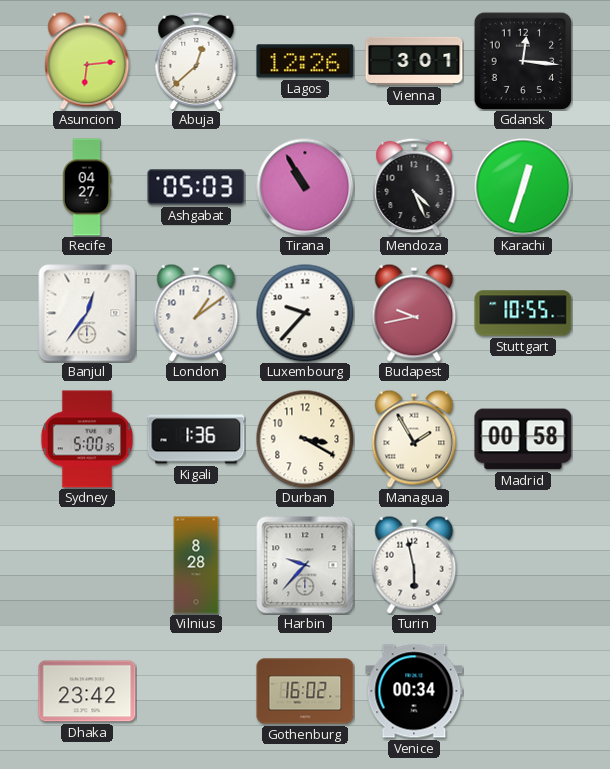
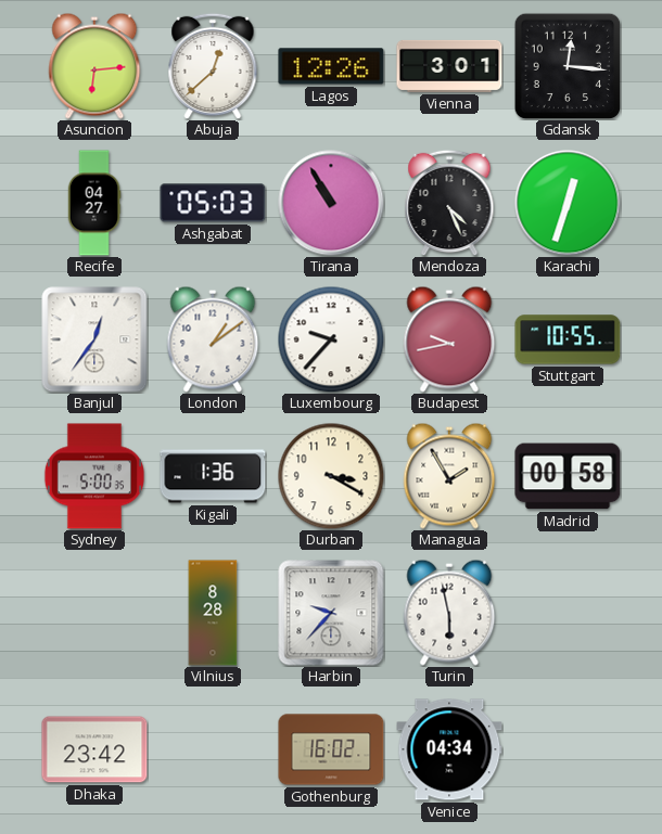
Venice: 00:34 -> 04:34
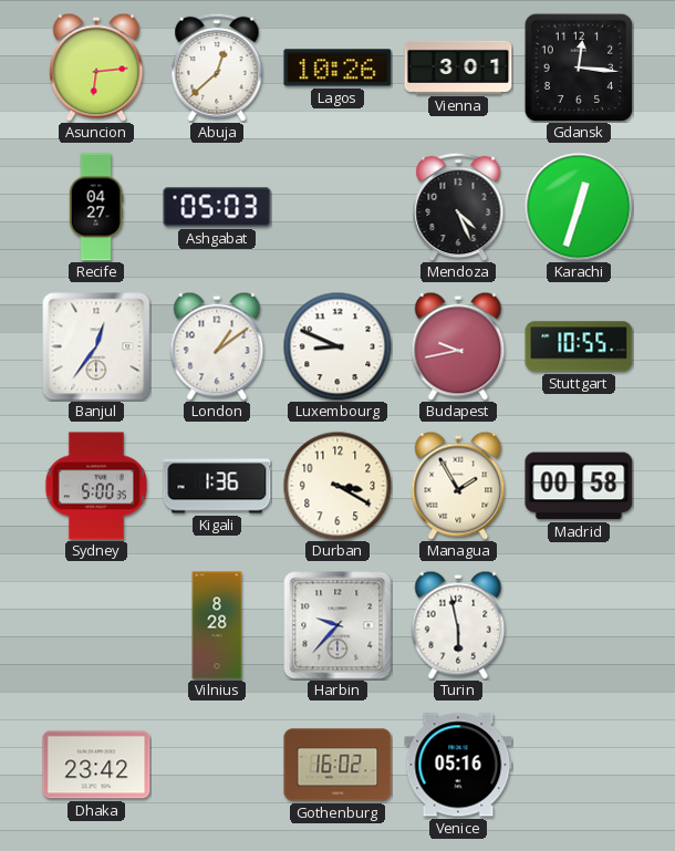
Lagos: 12:26 -> 10:26
Tirana: 10:55 -> none
Luxembourg: 9:37 -> 8:49
Venice: 04:34 -> 05:16
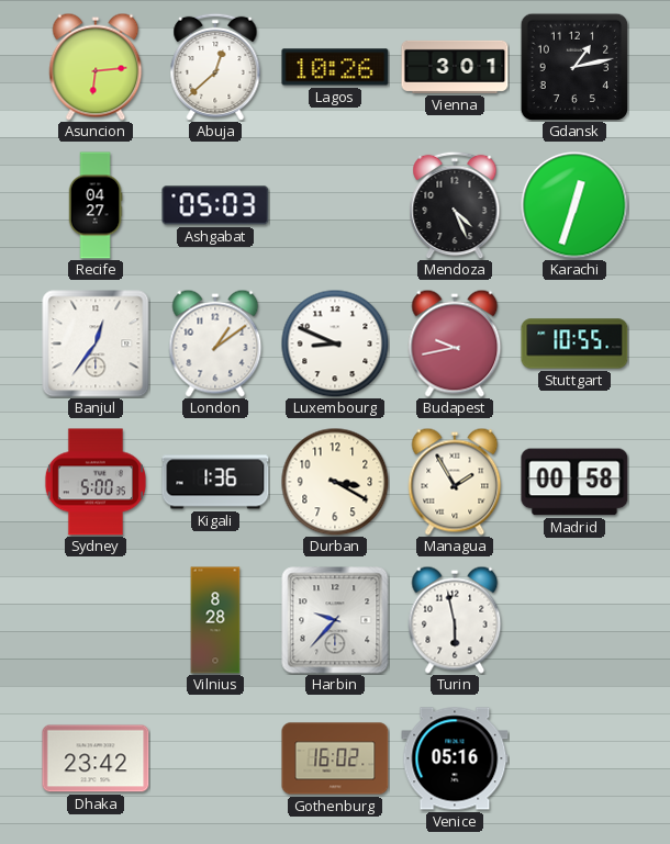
Gdansk: 12:16 -> 1:13
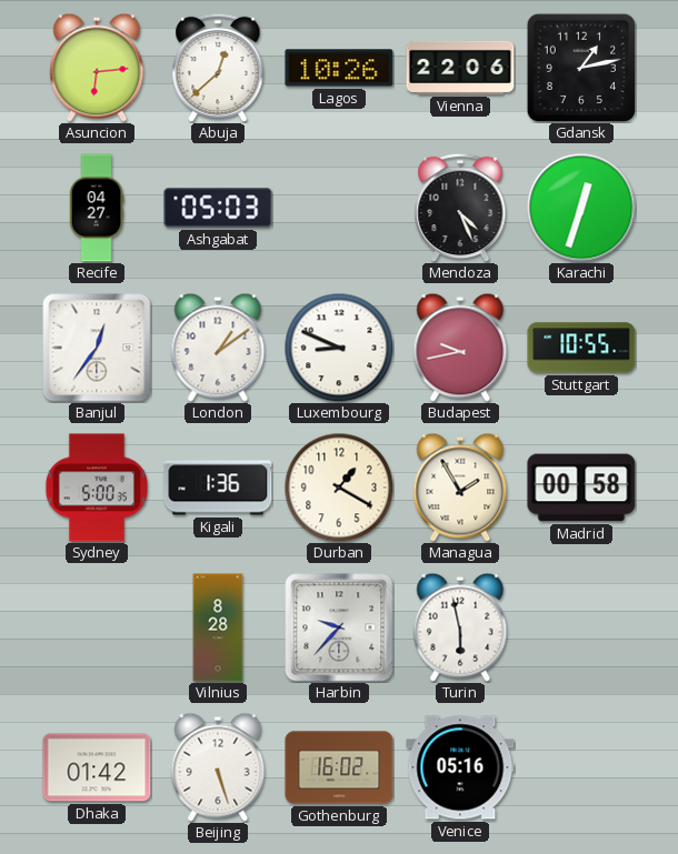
Vienna: 3:01 -> 22:06
Durban: 3:20 -> 1:20
Dhaka: 23:42 -> 01:42
Beijing: none -> 5:27
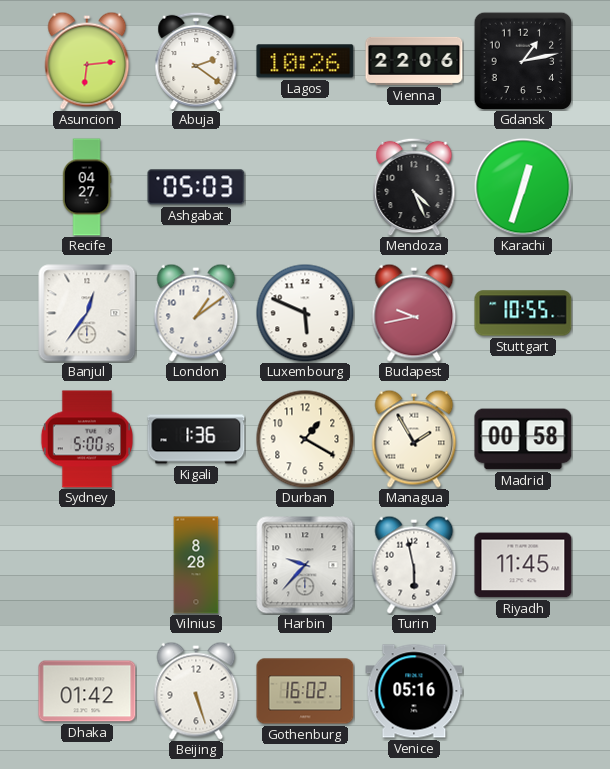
Abuja: 12:38 -> 2:21
Luxembourg: 8:49 -> 5:49
Riyadh: none -> 11:45
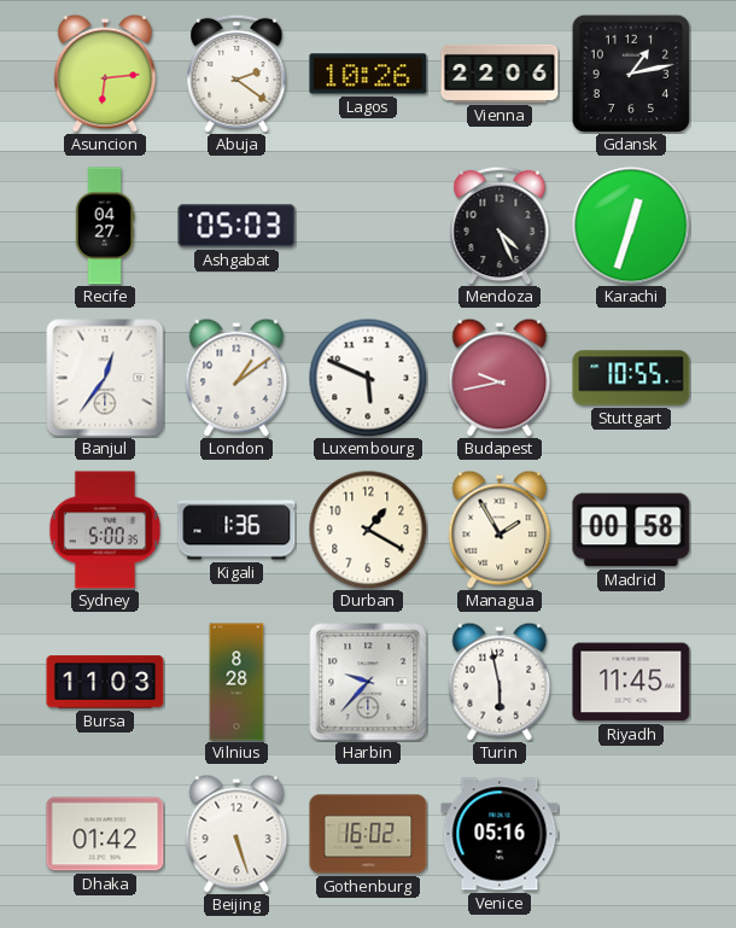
Bursa: none -> 11:03
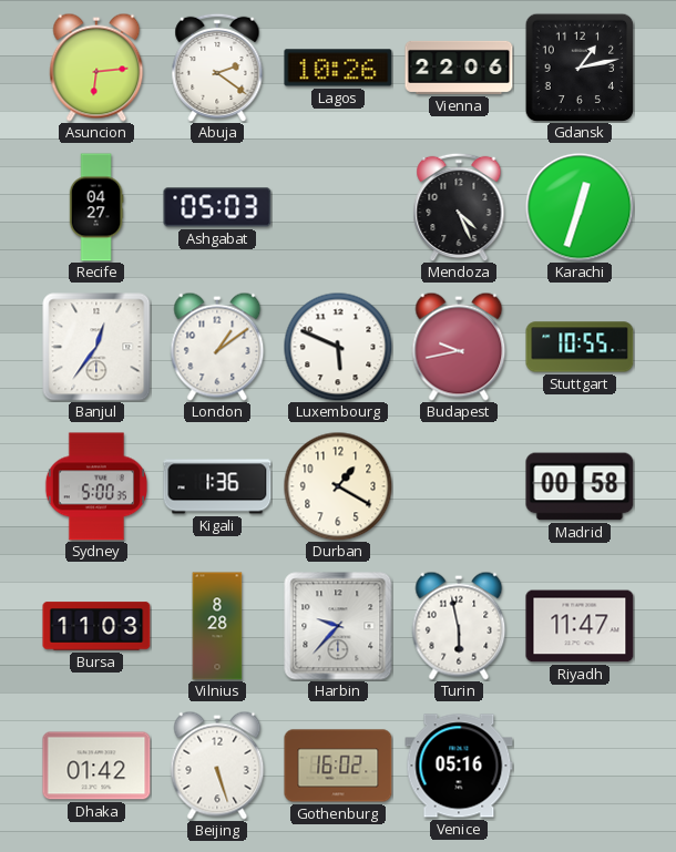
Managua: 1:55 -> none
Riyadh: 11:45 -> 11:47
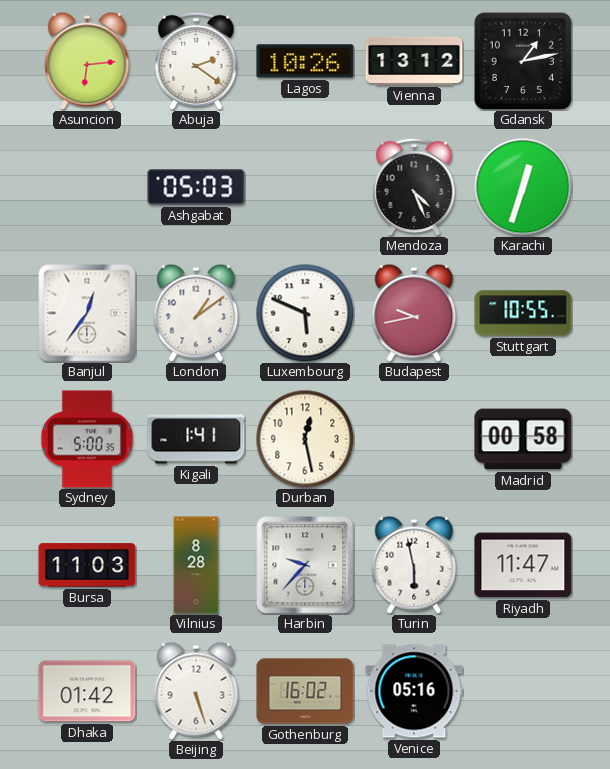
Vienna: 22:06 -> 13:12
Recife: 04:27 -> none
Kigali: 1:36 -> 1:41
Durban: 1:20 -> 12:28
